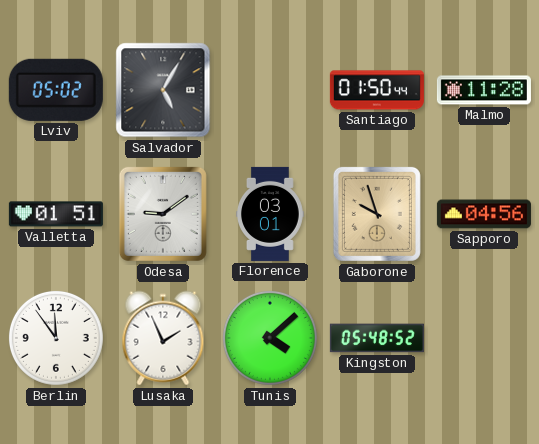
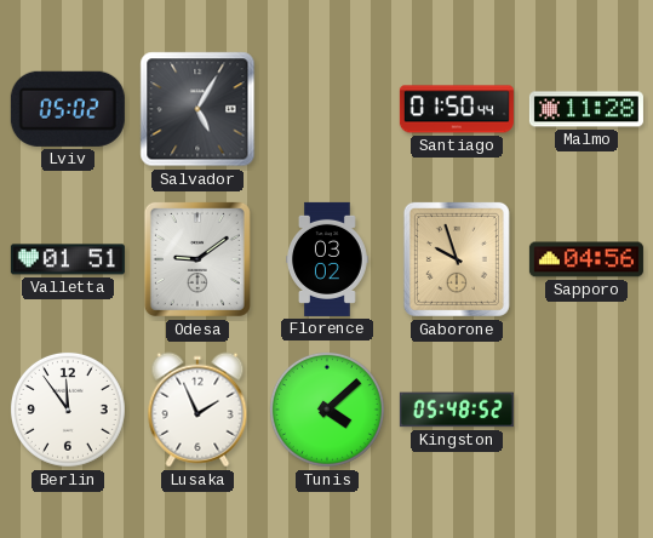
Florence: 03:01 -> 03:02
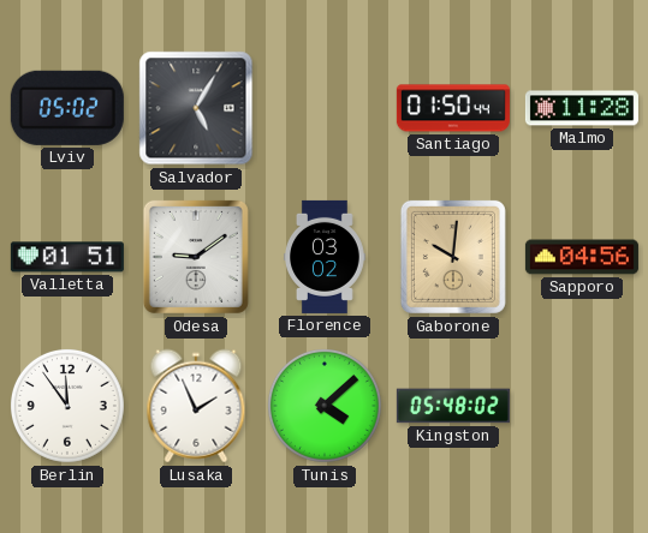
Gaborone: 9:57 -> 10:01
Kingston: 05:48:52 -> 05:48:02
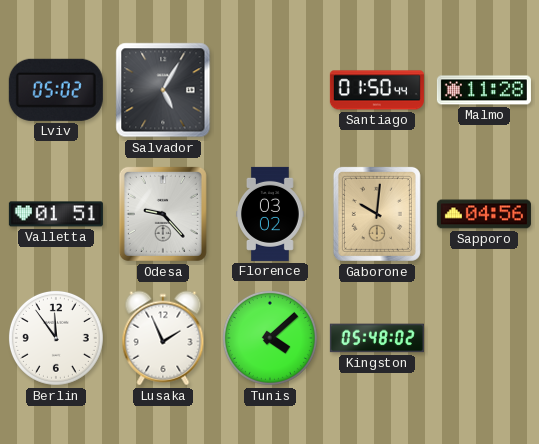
Odesa: 9:09 -> 9:23
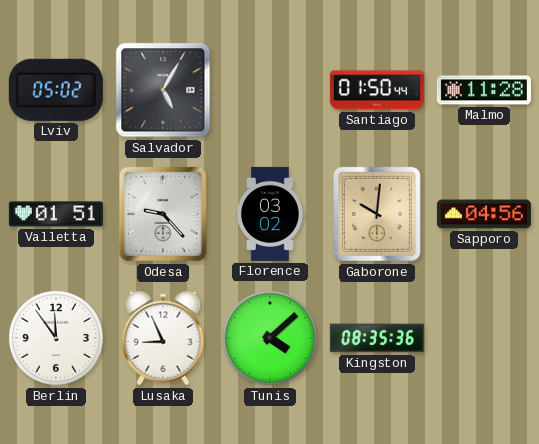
Lusaka: 1:56 -> 8:56
Kingston: 05:48 -> 08:35
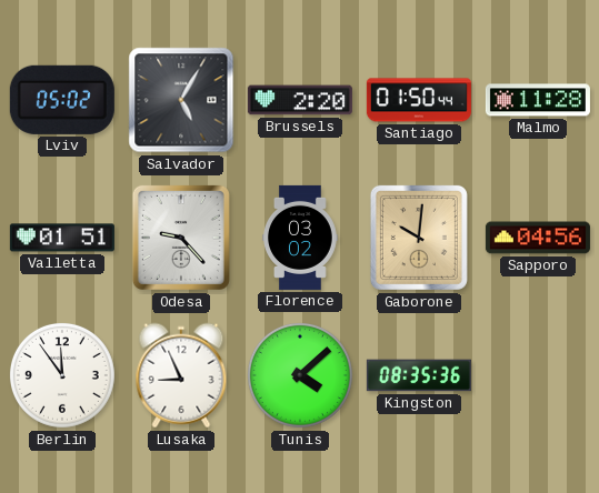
Brussels: none -> 2:20
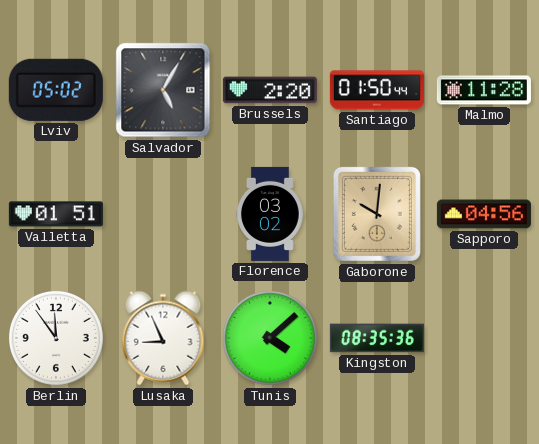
Odesa: 9:23 -> none
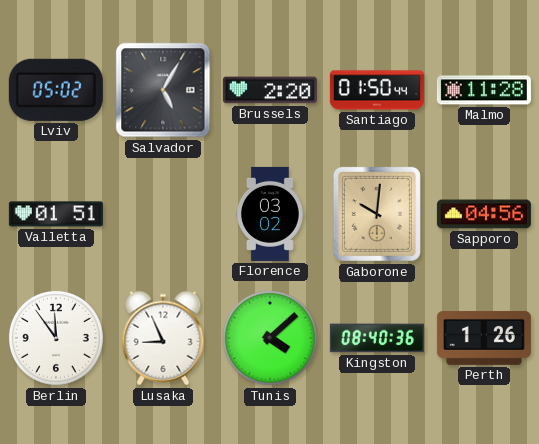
Kingston: 08:35 -> 08:40
Perth: none -> 1:26
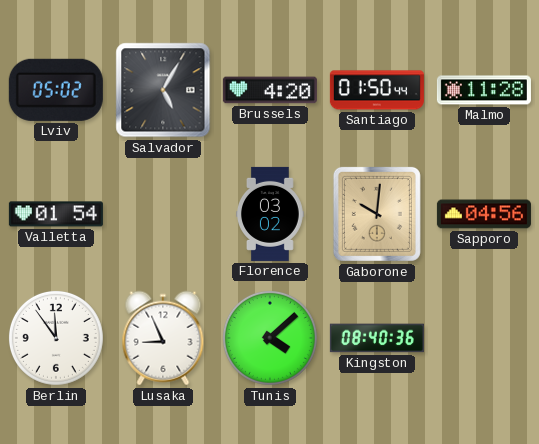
Brussels: 2:20 -> 4:20
Valletta: 01:51 -> 01:54
Perth: 1:26 -> none
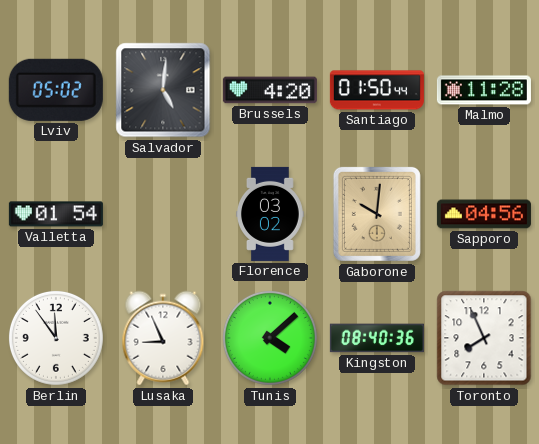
Salvador: 5:05 -> 5:01
Toronto: none -> 7:56
